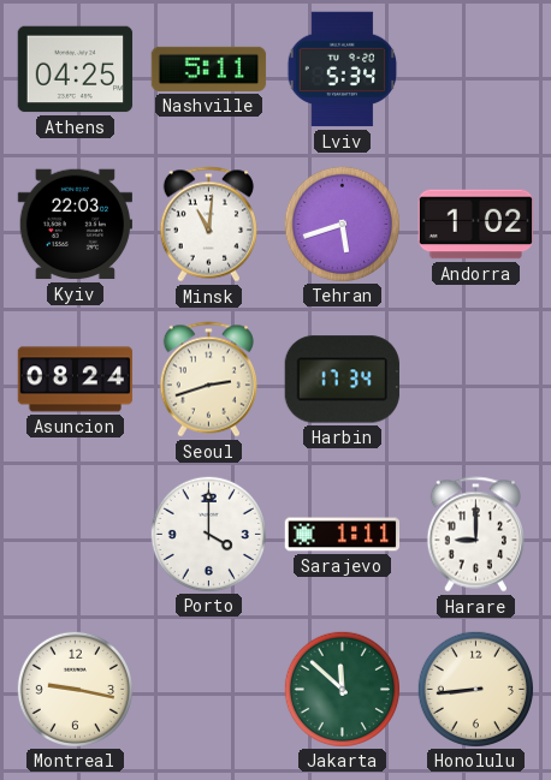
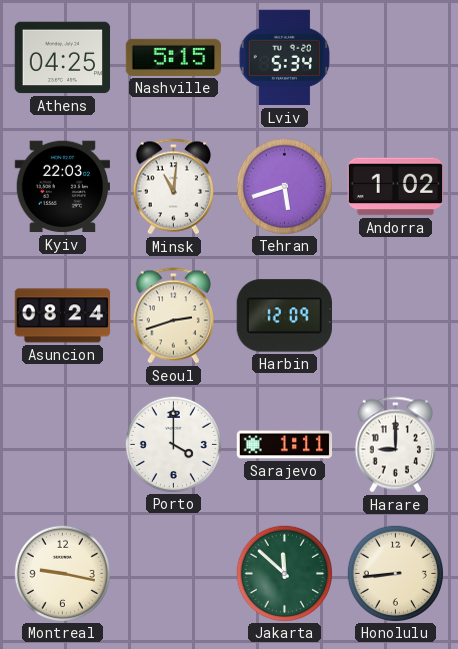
Nashville: 5:11 -> 5:15
Harbin: 17:34 -> 12:09
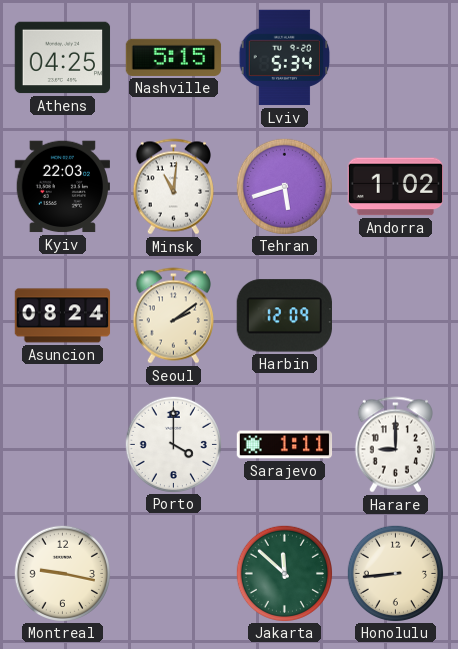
Seoul: 2:42 -> 2:09
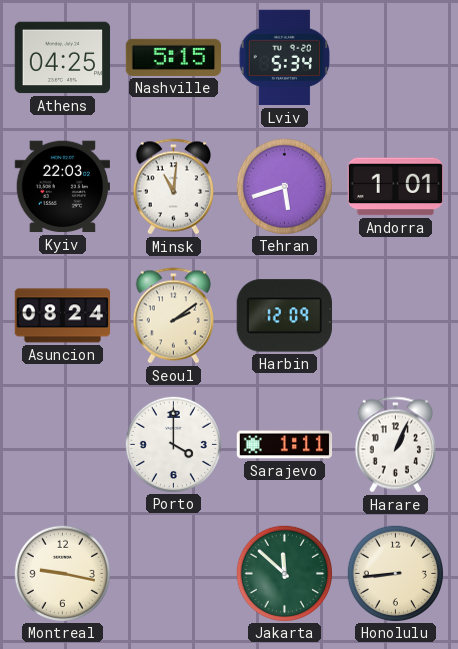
Andorra: 1:02 -> 1:01
Harare: 9:00 -> 1:04
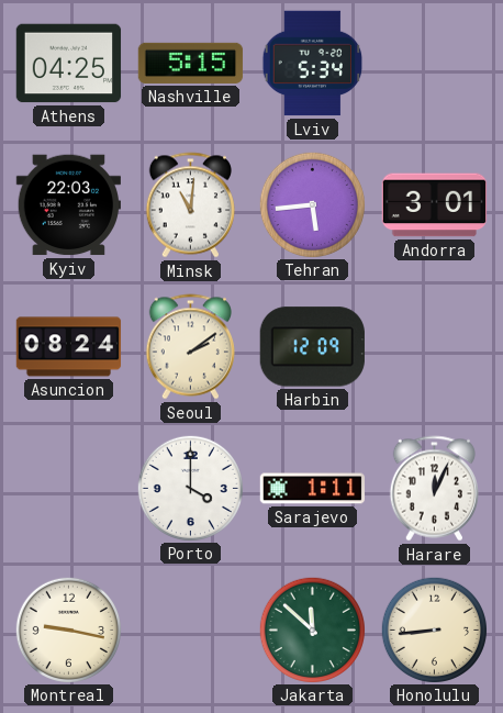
Tehran: 5:42 -> 5:44
Andorra: 1:01 -> 3:01
Harare: 1:04 -> 12:04
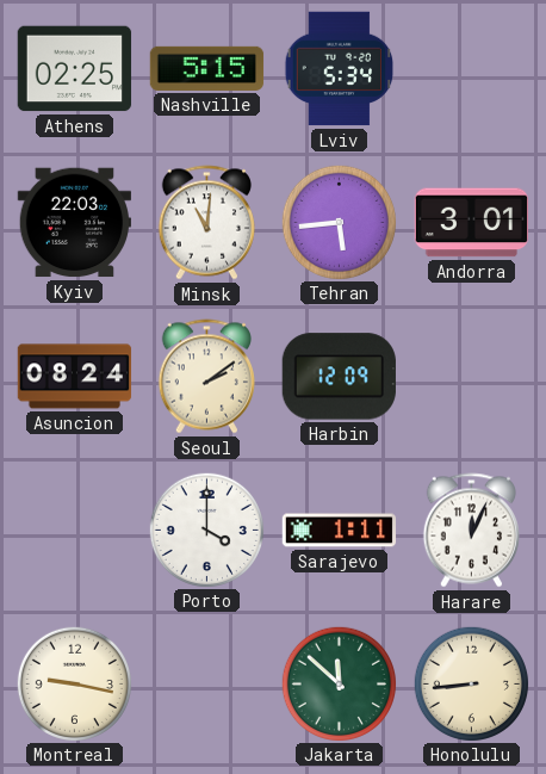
Athens: 04:25 -> 02:25
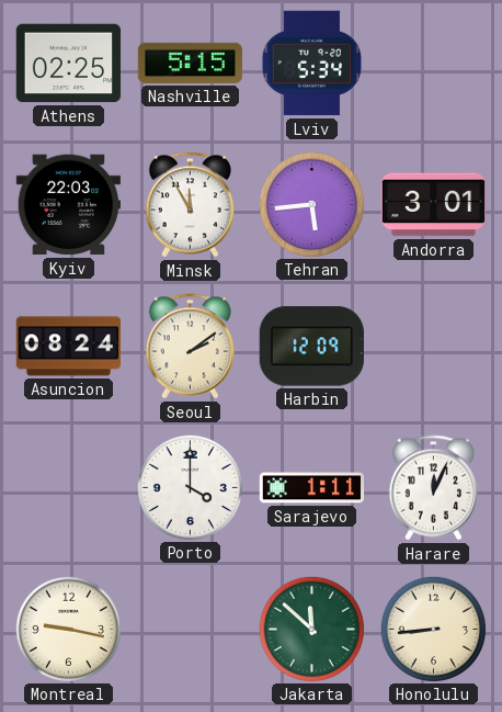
Minsk: 11:01 -> 11:55
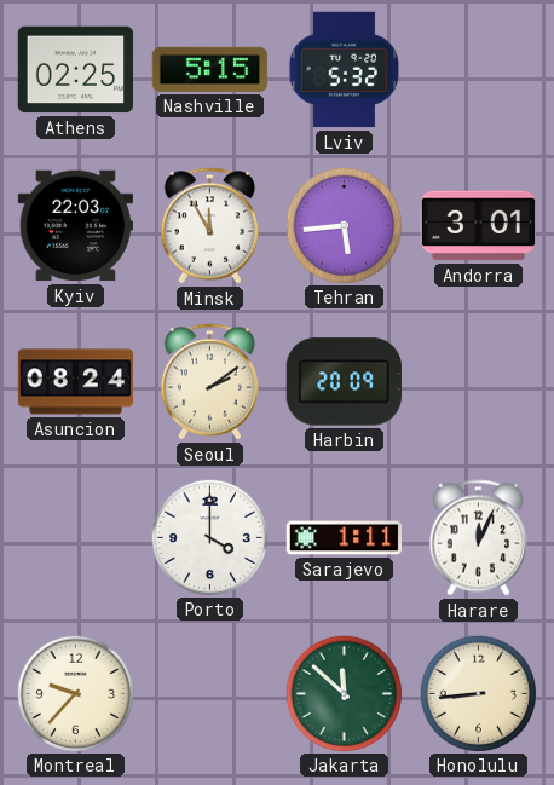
Lviv: 5:34 -> 5:32
Harbin: 12:09 -> 20:09
Montreal: 9:17 -> 9:37
